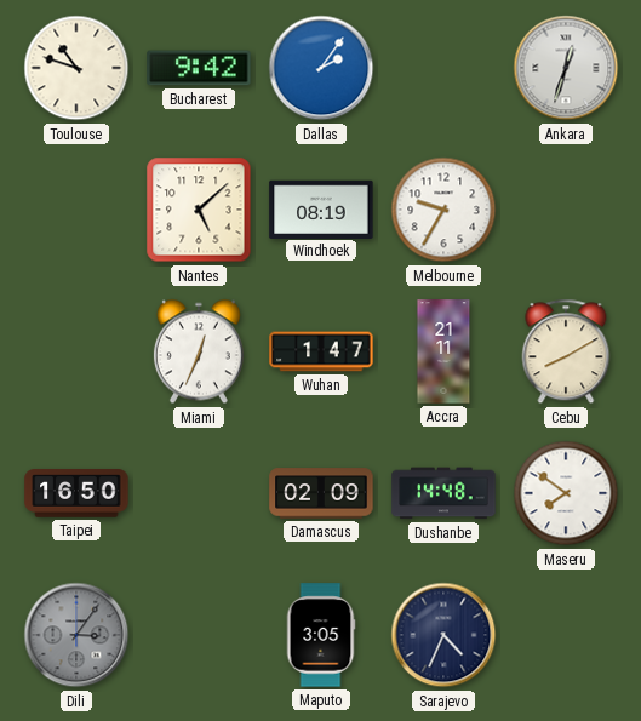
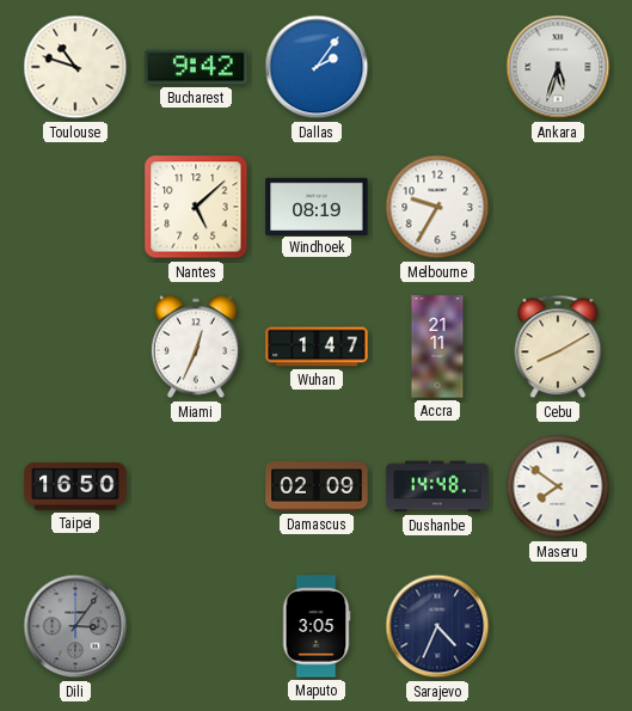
Ankara: 12:33 -> 5:33
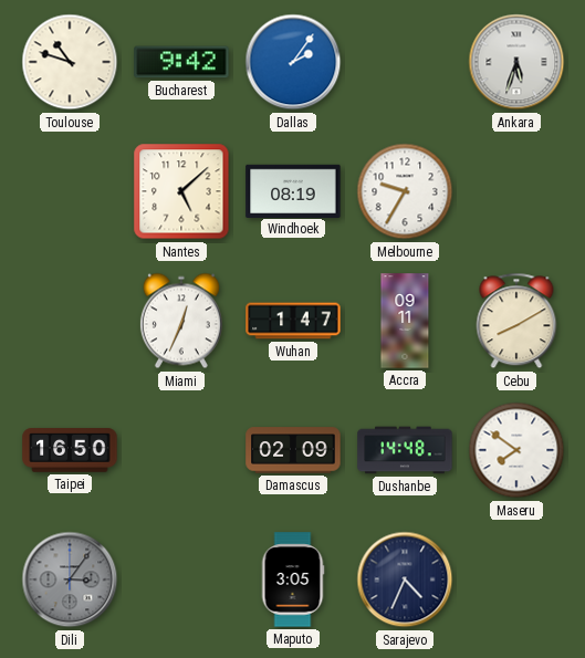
Accra: 21:11 -> 09:11
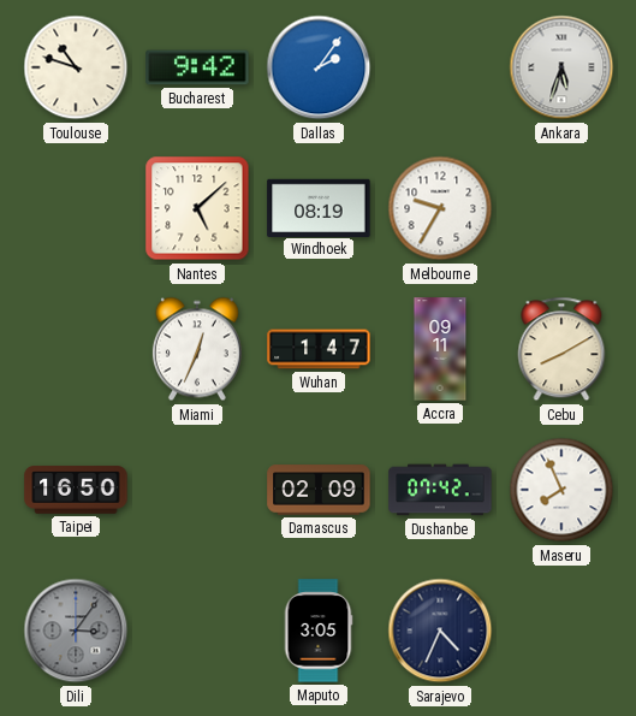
Dushanbe: 14:48 -> 07:42
Maseru: 7:51 -> 7:56
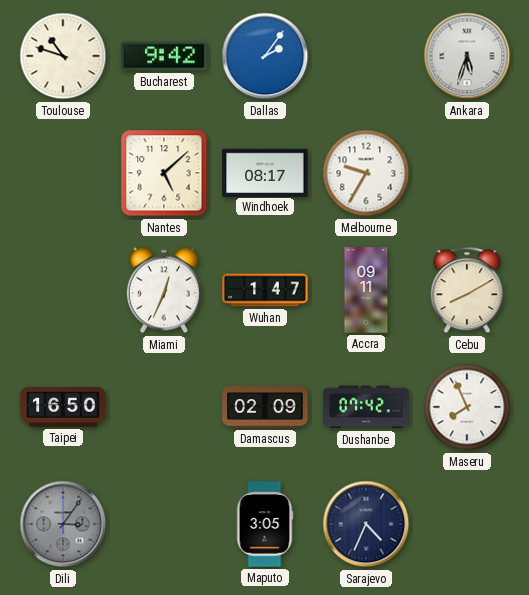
Windhoek: 08:19 -> 08:17
